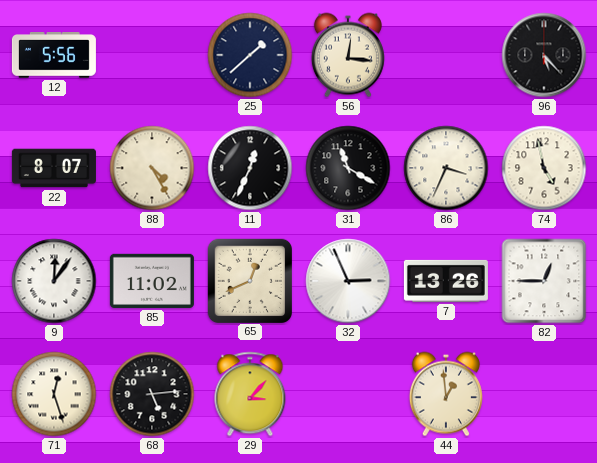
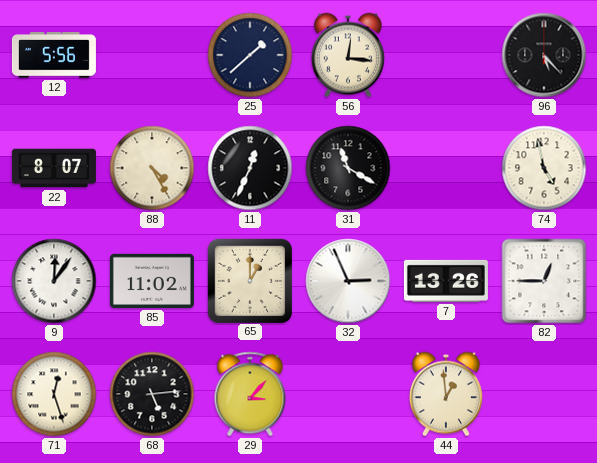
86: 3:34 -> none
65: 12:41 -> 1:00
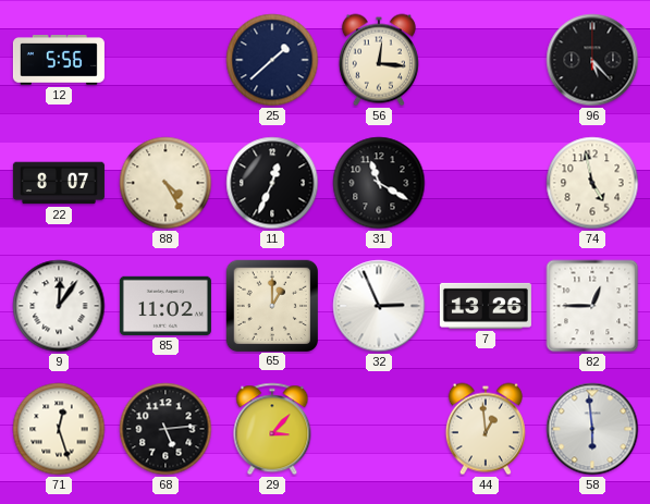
58: none -> 5:59
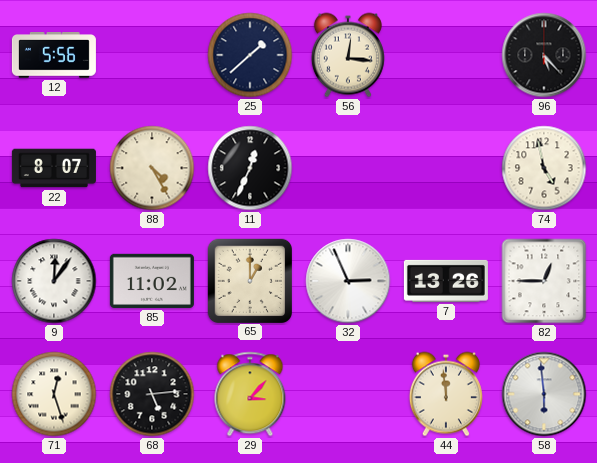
31: 11:20 -> none
44: 12:59 -> 11:59
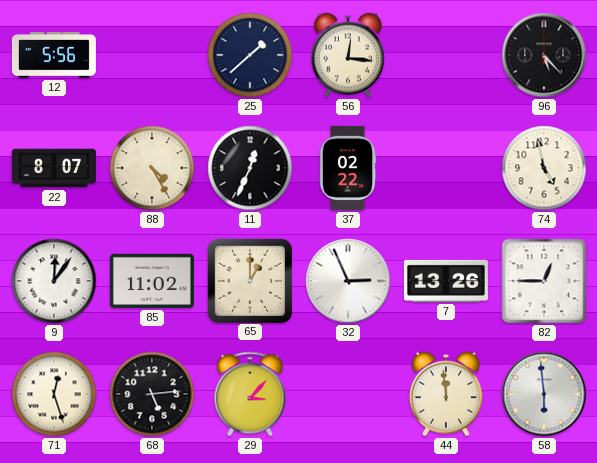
37: none -> 02:22
